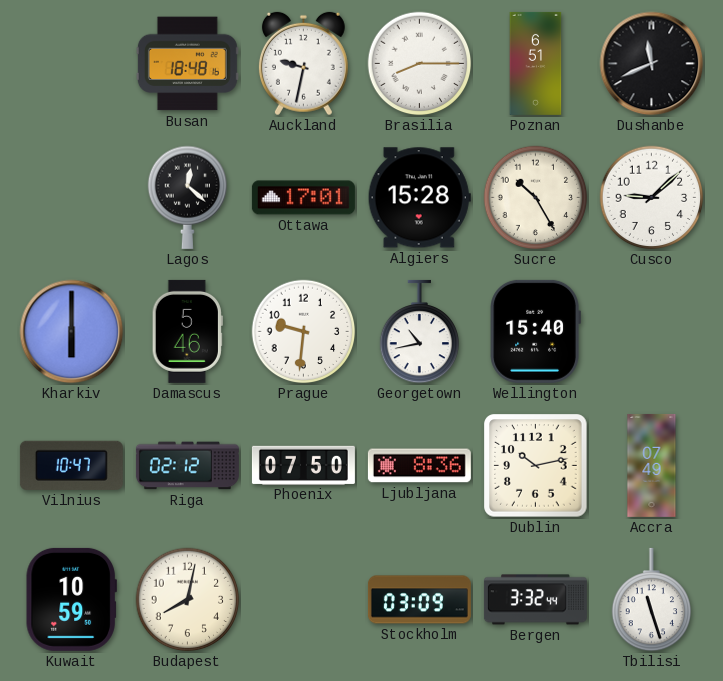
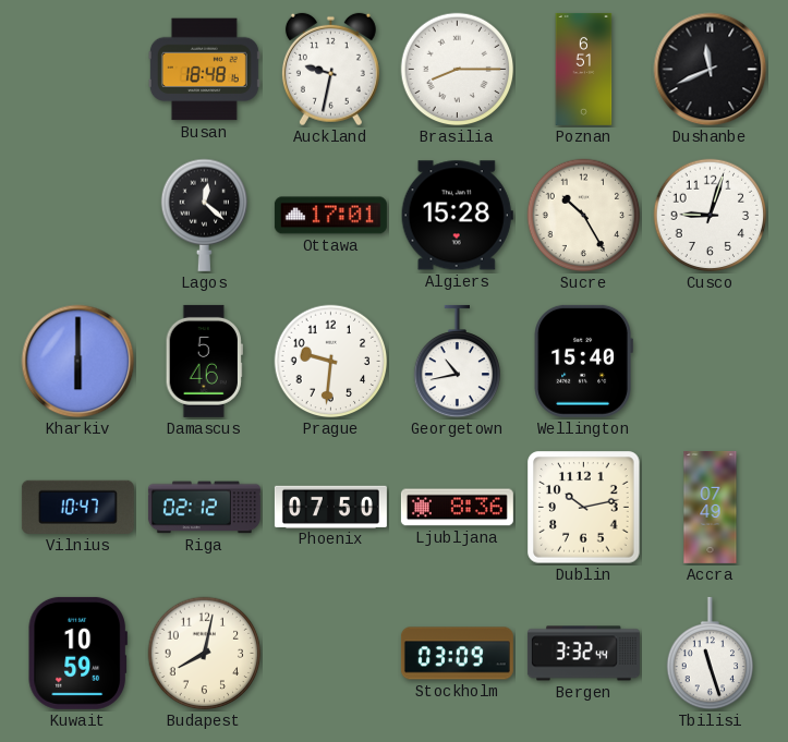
Cusco: 9:08 -> 9:03
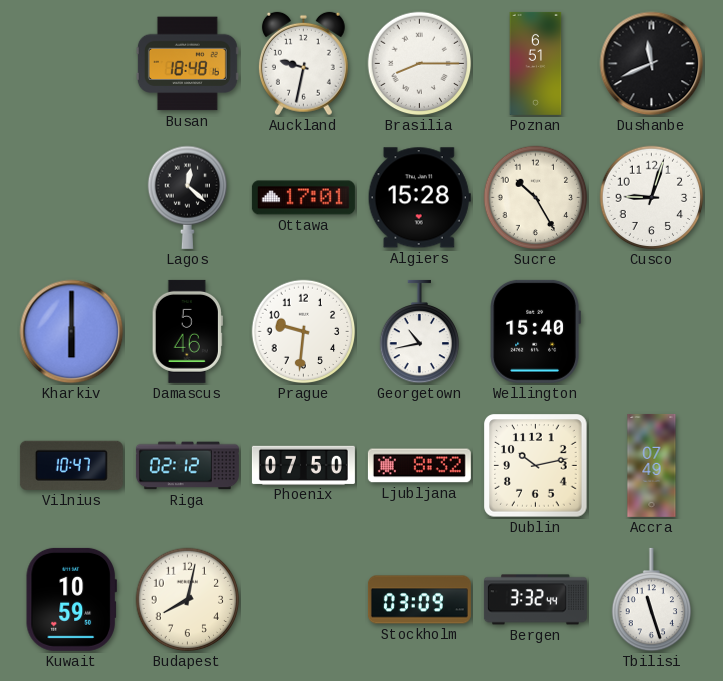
Ljubljana: 8:36 -> 8:32
